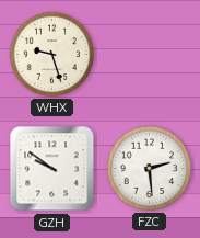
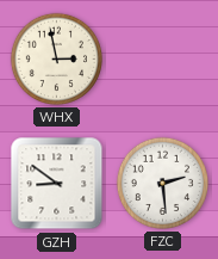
WHX: 9:27 -> 2:58
GZH: 9:51 -> 8:51
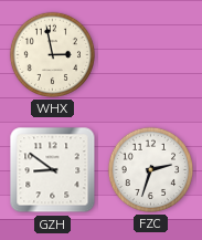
FZC: 2:29 -> 2:33
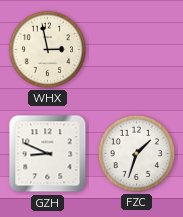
GZH: 8:51 -> 8:49
FZC: 2:33 -> 1:33
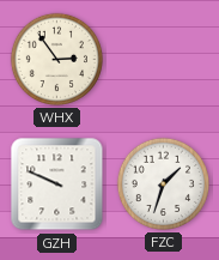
WHX: 2:58 -> 2:54
GZH: 8:49 -> 9:49
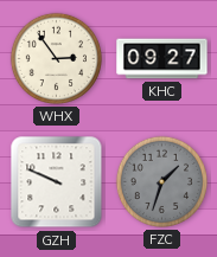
KHC: none -> 09:27
FZC dial: white -> grey
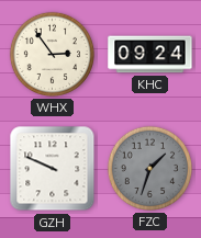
KHC: 09:27 -> 09:24
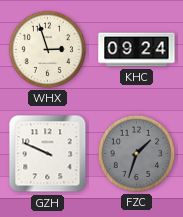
WHX: 2:54 -> 2:57
